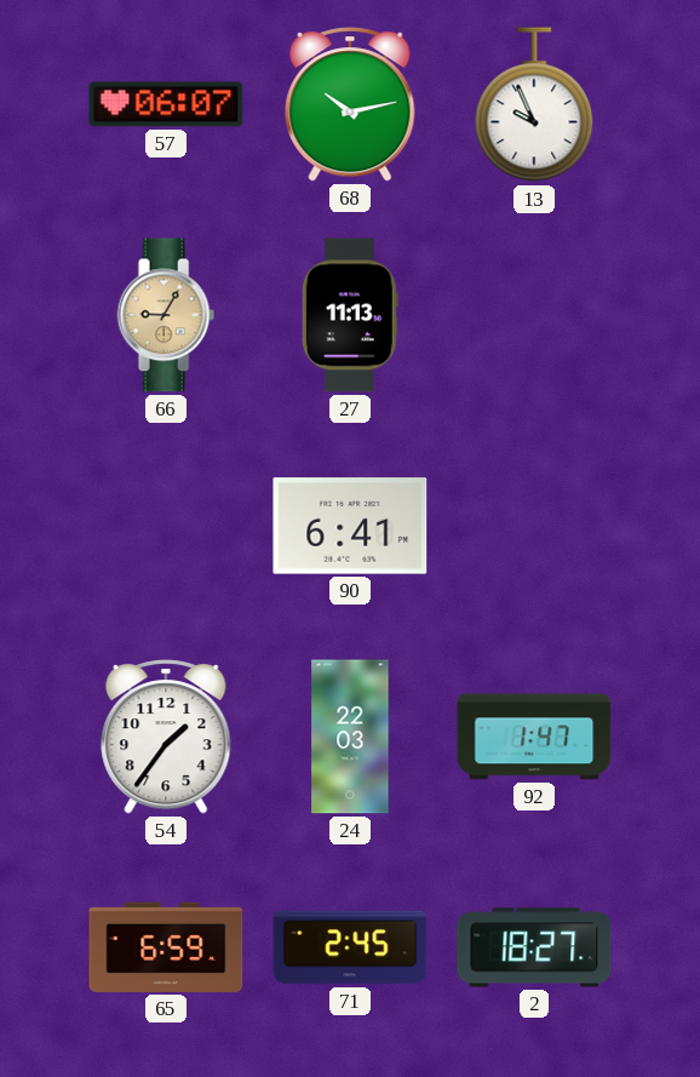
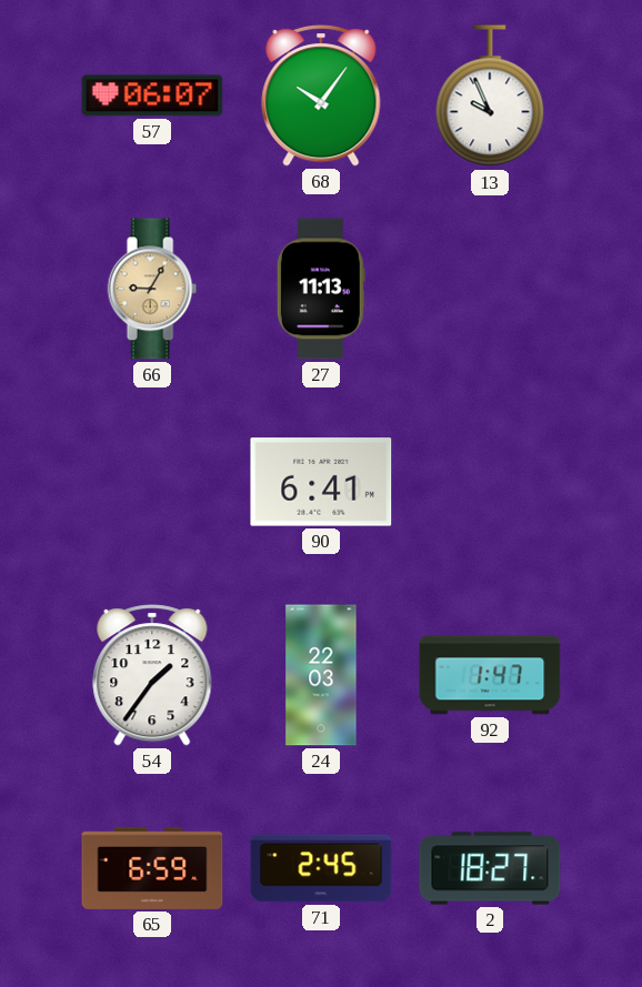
68: 10:13 -> 10:06
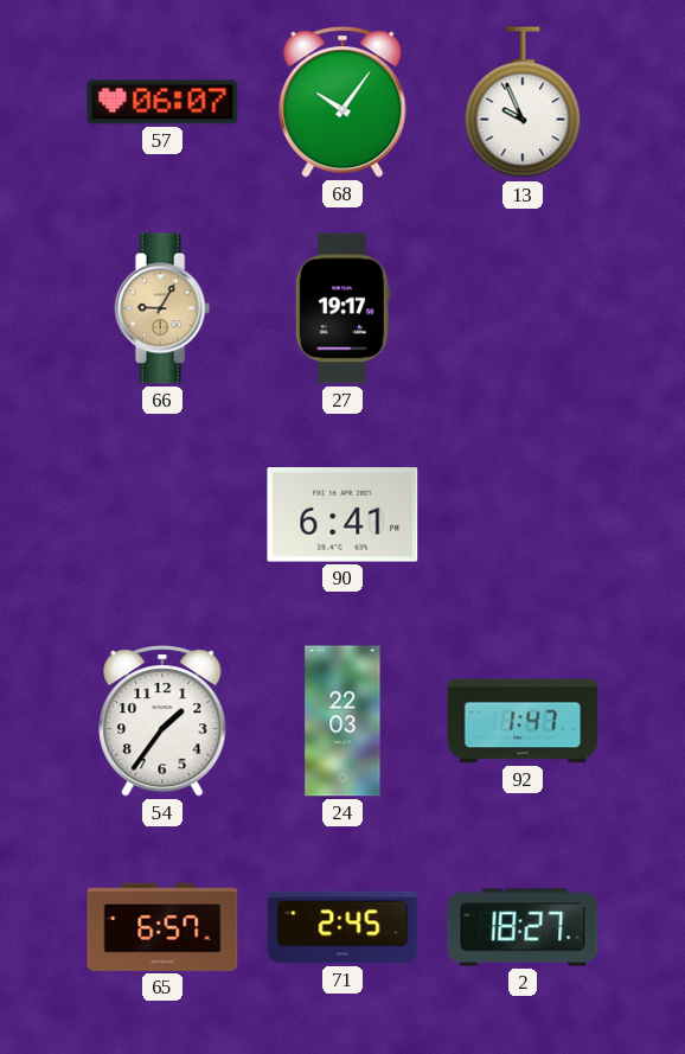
27: 11:13 -> 19:17
65: 6:59 -> 6:57
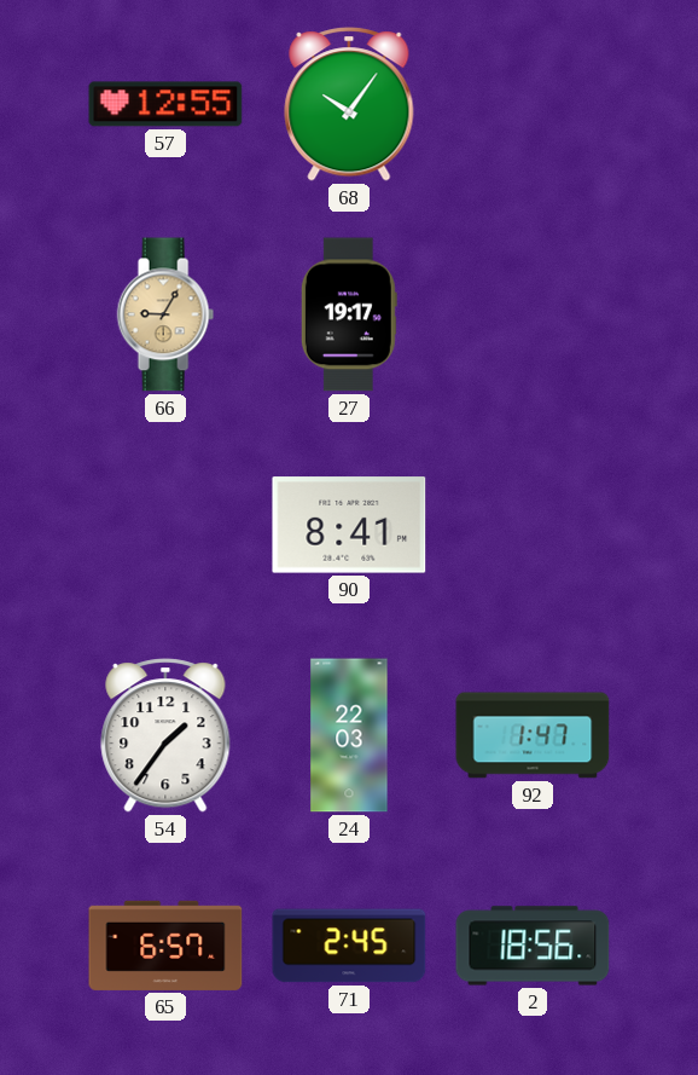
57: 06:07 -> 12:55
13: 9:56 -> none
90: 6:41 -> 8:41
2: 18:27 -> 18:56
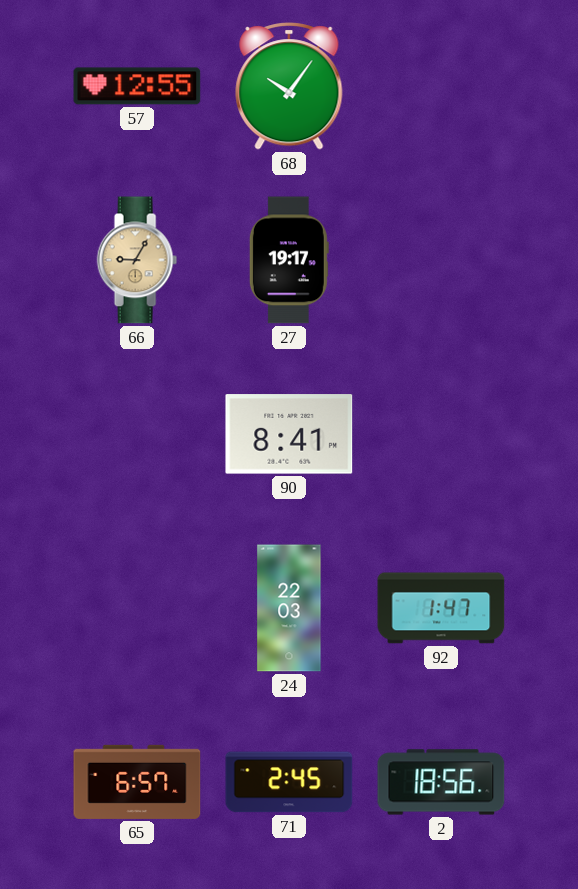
54: 1:36 -> none
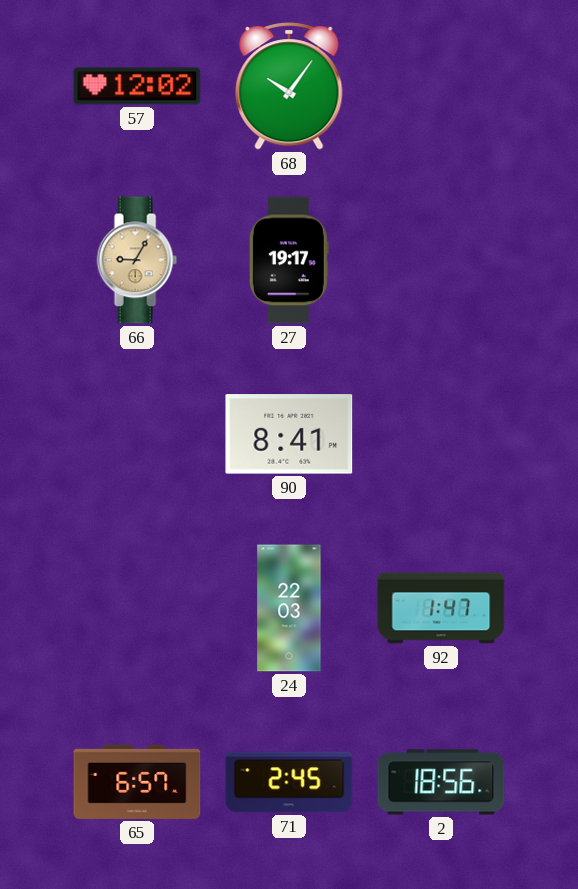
57: 12:55 -> 12:02
